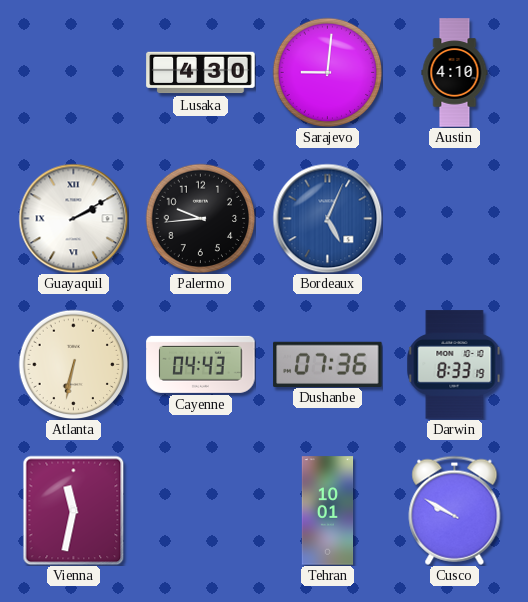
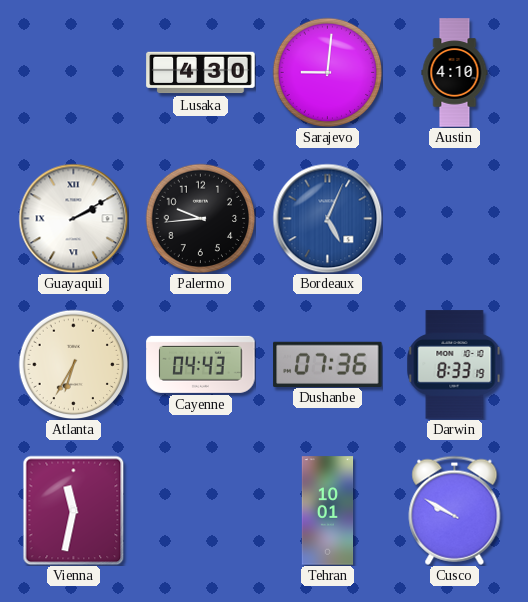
Atlanta: 6:32 -> 6:35
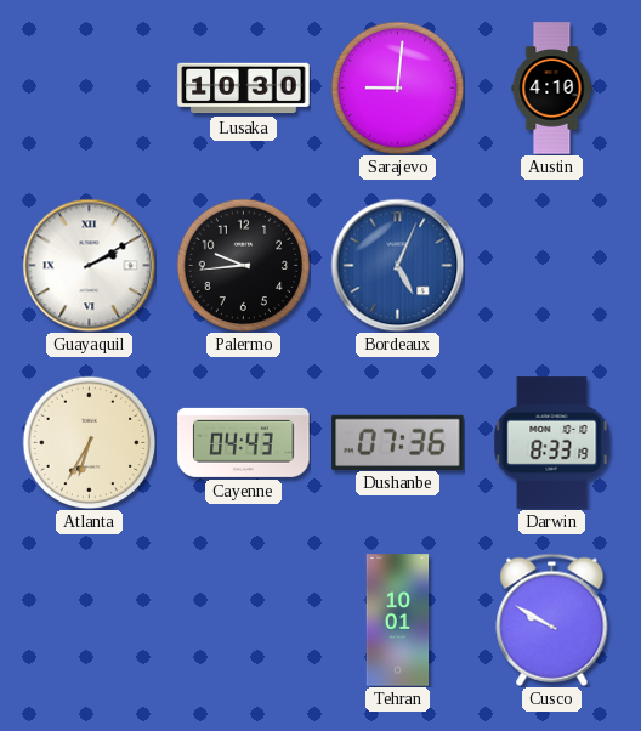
Lusaka: 4:30 -> 10:30
Vienna: 11:32 -> none
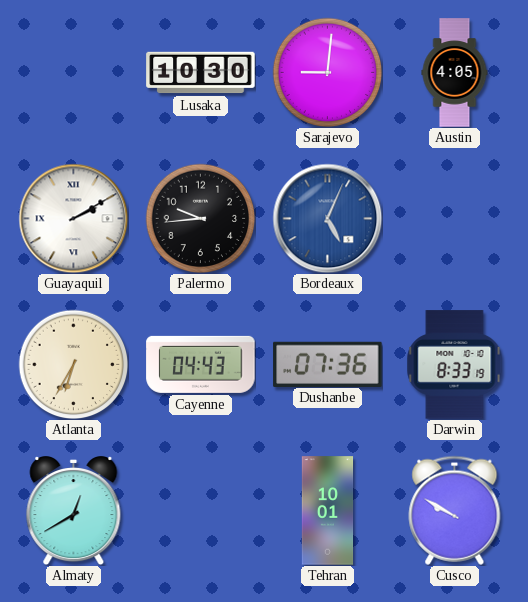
Austin: 4:10 -> 4:05
Almaty: none -> 12:40
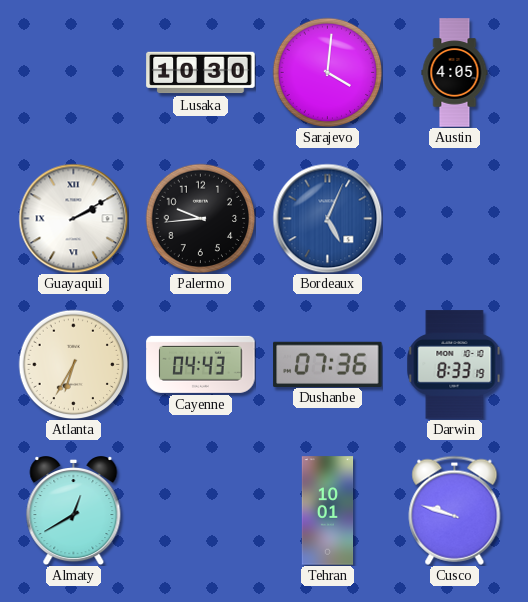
Sarajevo: 9:01 -> 4:01
Cusco: 9:50 -> 9:48
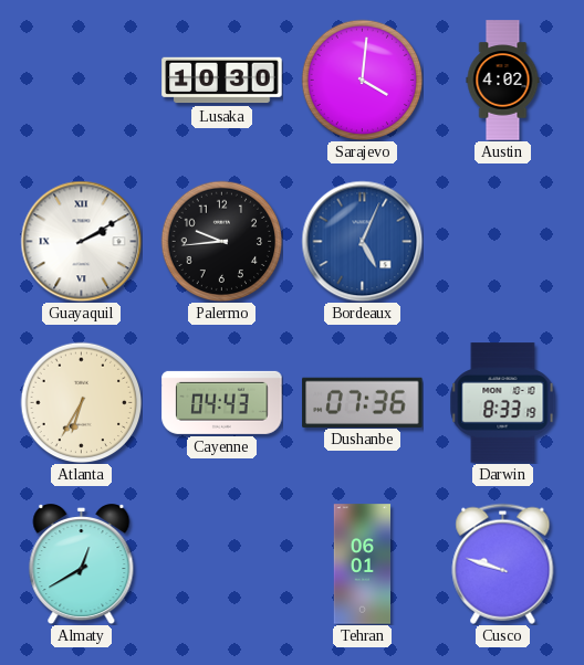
Austin: 4:05 -> 4:02
Tehran: 10:01 -> 06:01
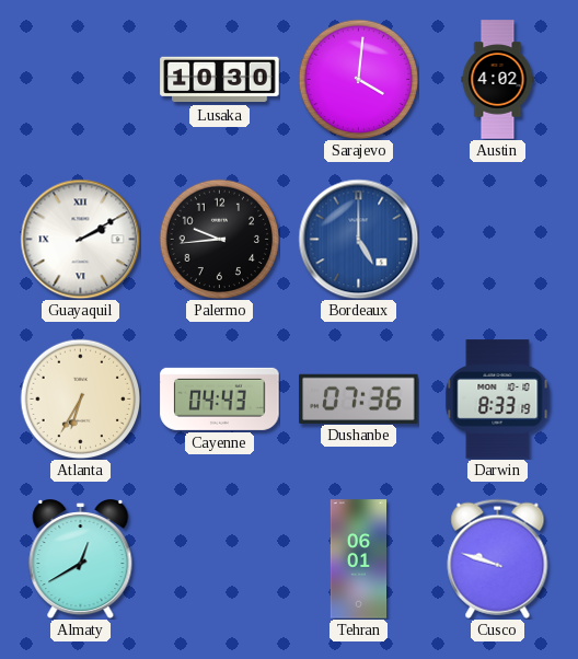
Bordeaux: 5:04 -> 5:00
